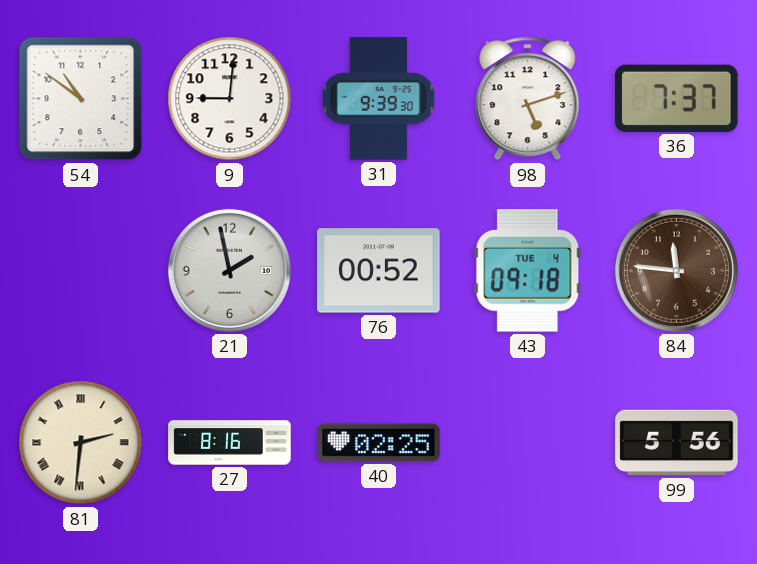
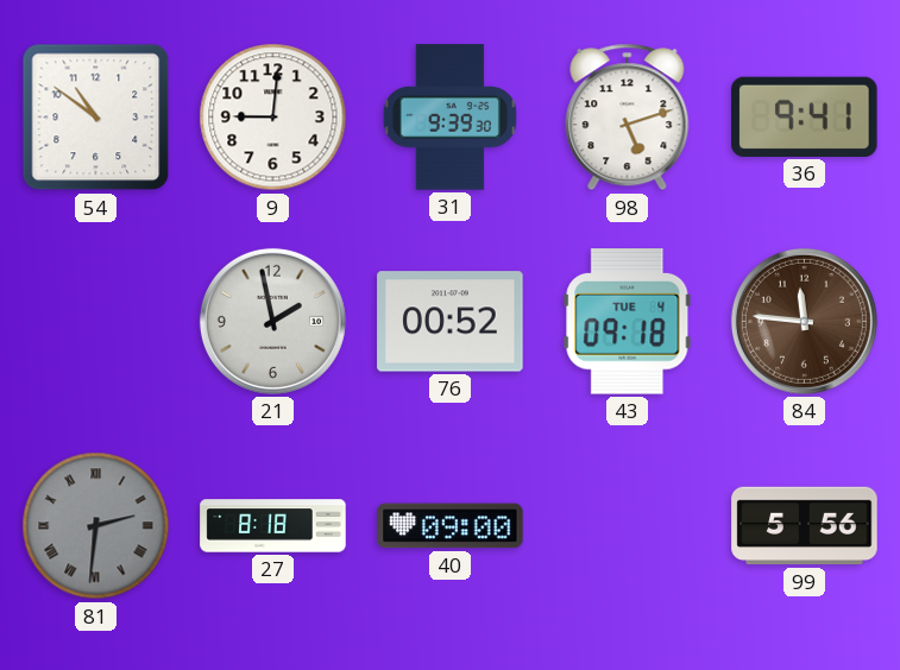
36: 7:37 -> 9:41
81 dial: cream -> grey
27: 8:16 -> 8:18
40: 02:25 -> 09:00
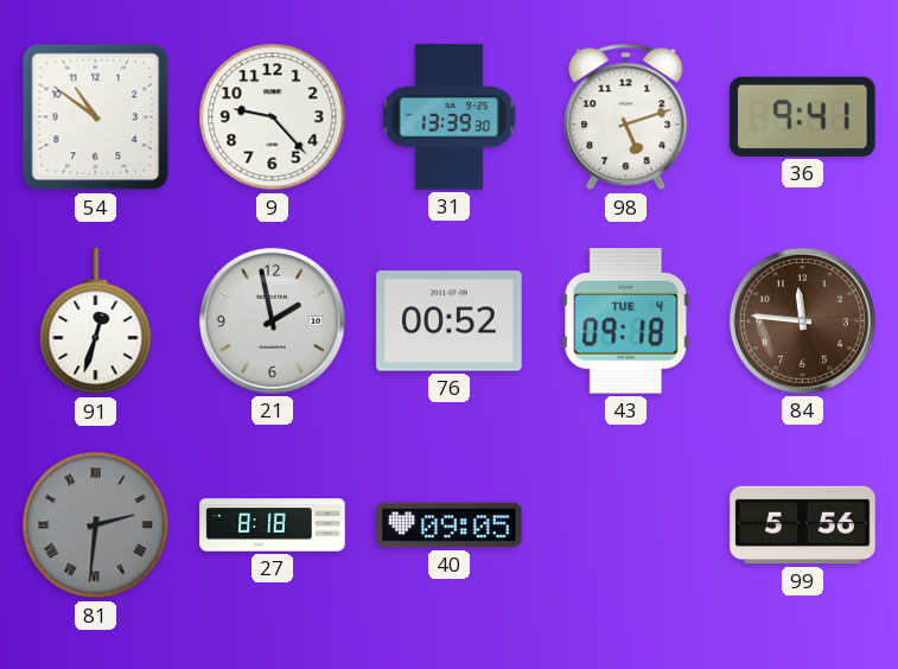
9: 9:01 -> 9:23
31: 9:39 -> 13:39
91: none -> 12:33
40: 09:00 -> 09:05
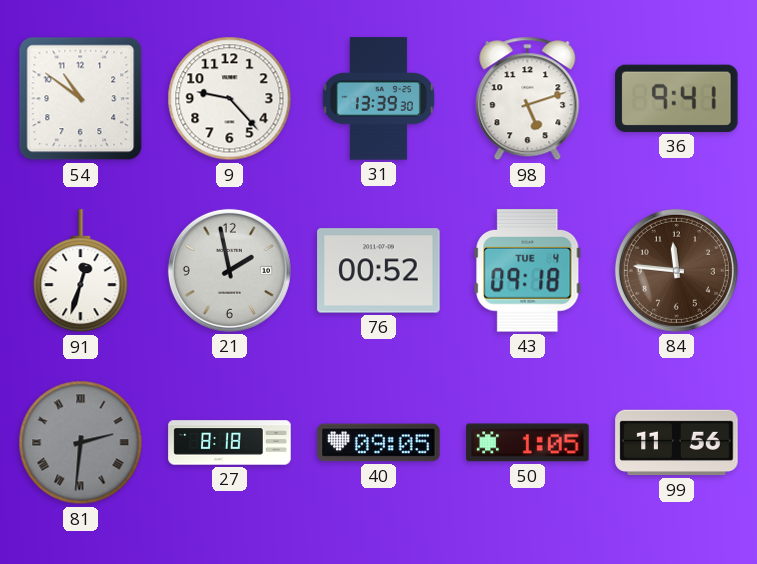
50: none -> 1:05
99: 5:56 -> 11:56
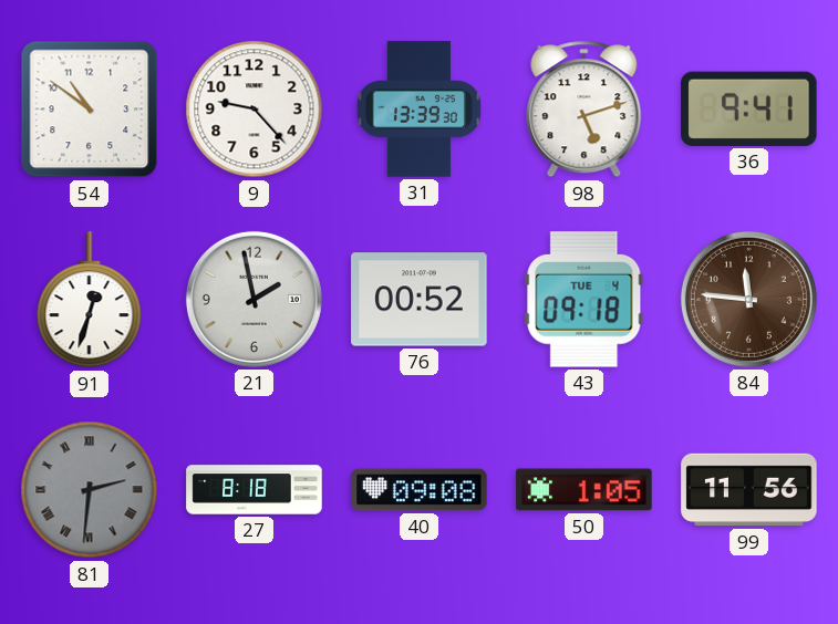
40: 09:05 -> 09:08
